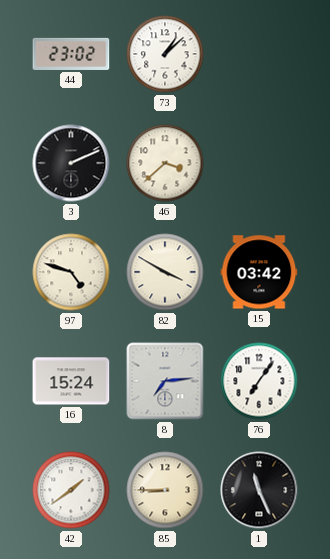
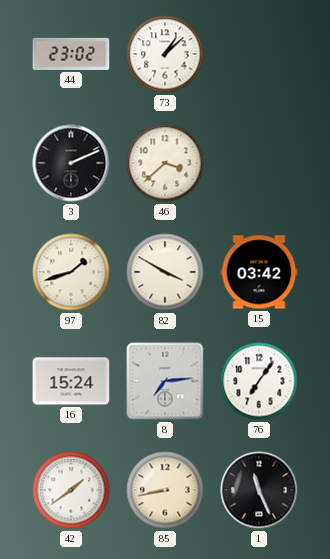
97: 4:48 -> 1:42
85: 8:45 -> 8:43
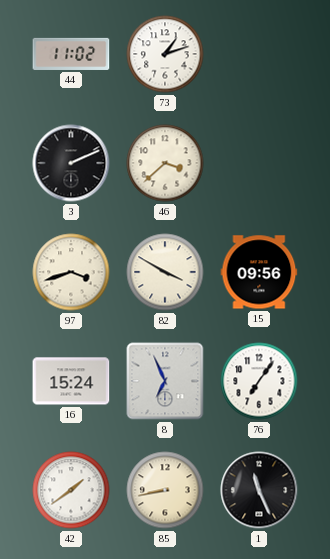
44: 23:02 -> 11:02
73: 1:08 -> 1:12
97: 1:42 -> 3:42
15: 03:42 -> 09:56
8: 7:14 -> 6:56
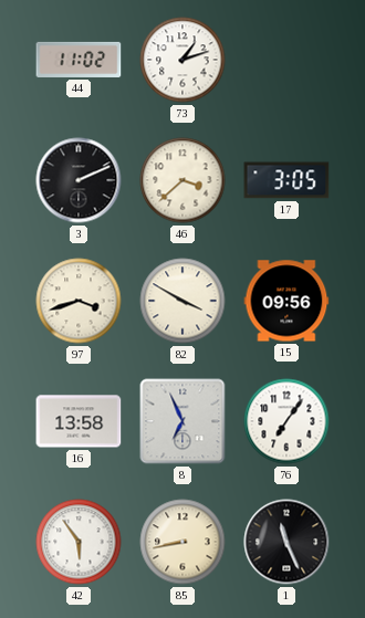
17: none -> 3:05
16: 15:24 -> 13:58
42: 1:39 -> 5:54
